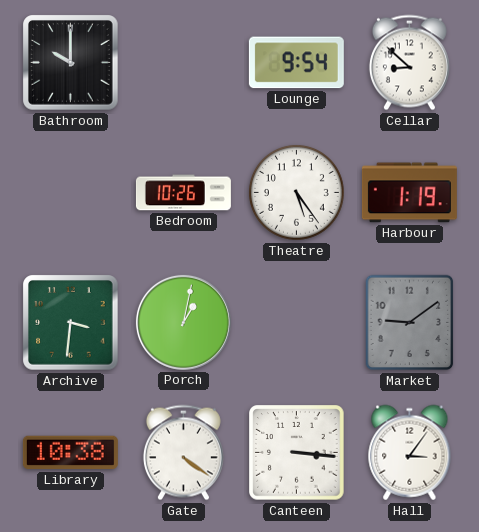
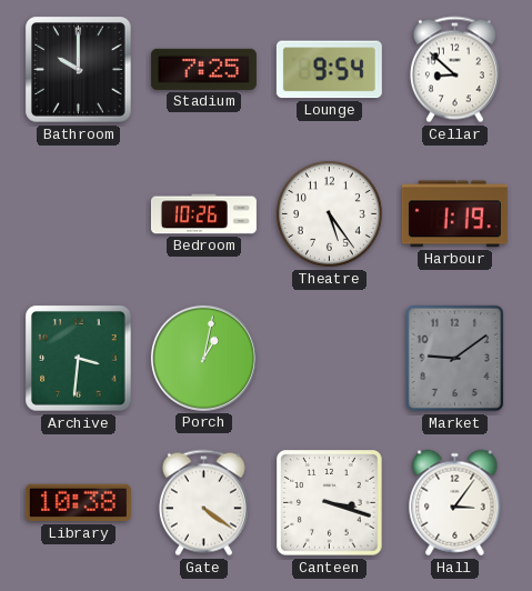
Stadium: none -> 7:25
Canteen: 3:16 -> 3:18
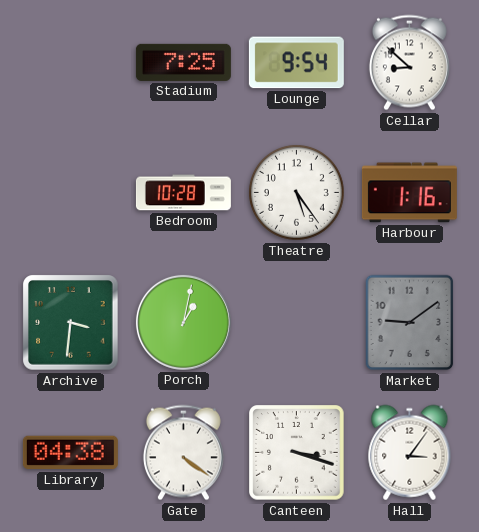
Bathroom: 10:00 -> none
Bedroom: 10:26 -> 10:28
Harbour: 1:19 -> 1:16
Library: 10:38 -> 04:38
